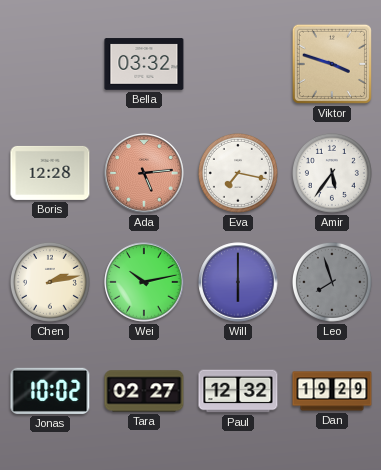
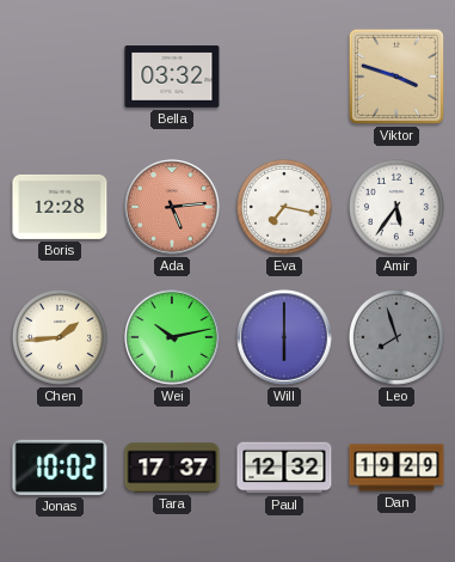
Chen: 2:13 -> 1:44
Tara: 02:27 -> 17:37
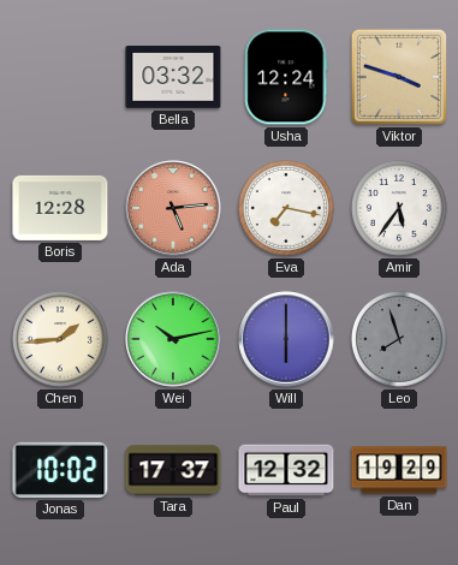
Usha: none -> 12:24
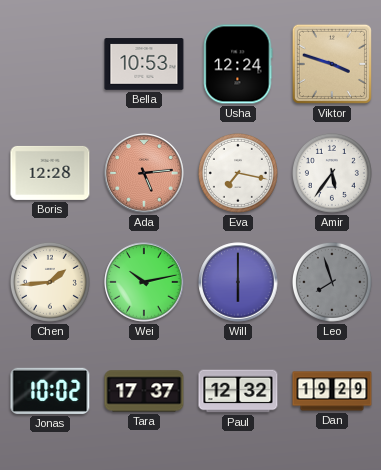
Bella: 03:32 -> 10:53
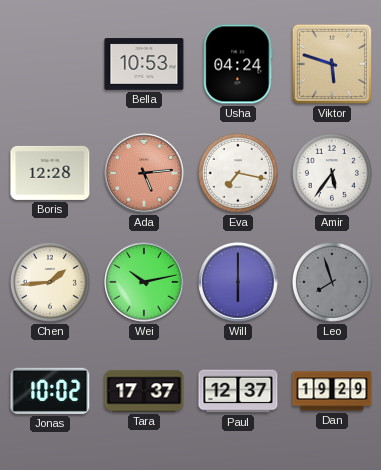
Usha: 12:24 -> 04:24
Viktor: 3:48 -> 5:48
Paul: 12:32 -> 12:37
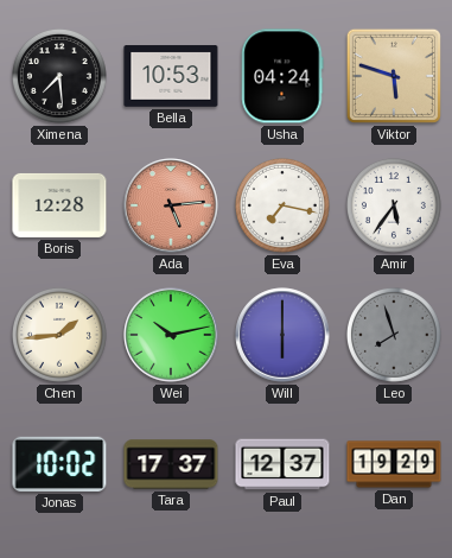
Ximena: none -> 7:29
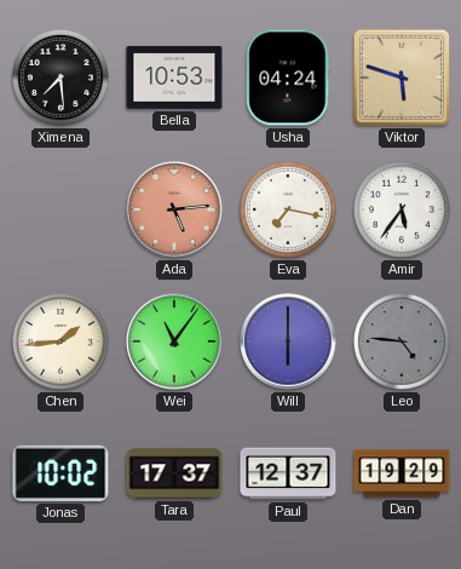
Boris: 12:28 -> none
Wei: 10:13 -> 11:06
Leo: 7:57 -> 4:46
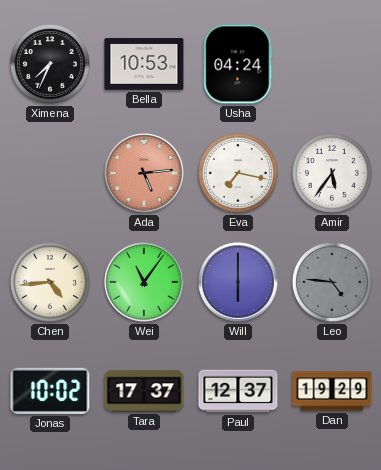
Ximena: 7:29 -> 7:34
Viktor: 5:48 -> none
Chen: 1:44 -> 4:44
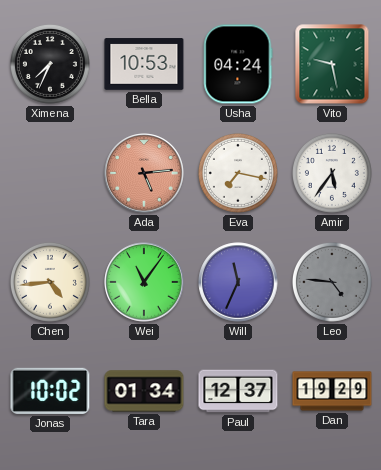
Vito: none -> 9:28
Will: 6:00 -> 11:34
Tara: 17:37 -> 01:34
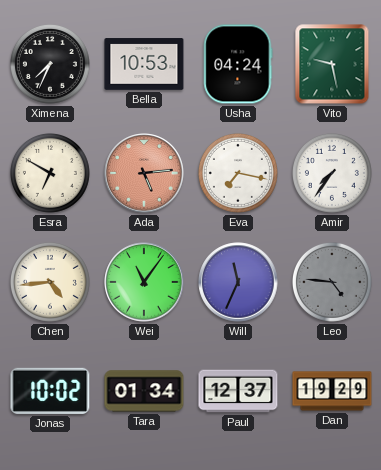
Esra: none -> 6:50
Amir: 5:36 -> 7:36
